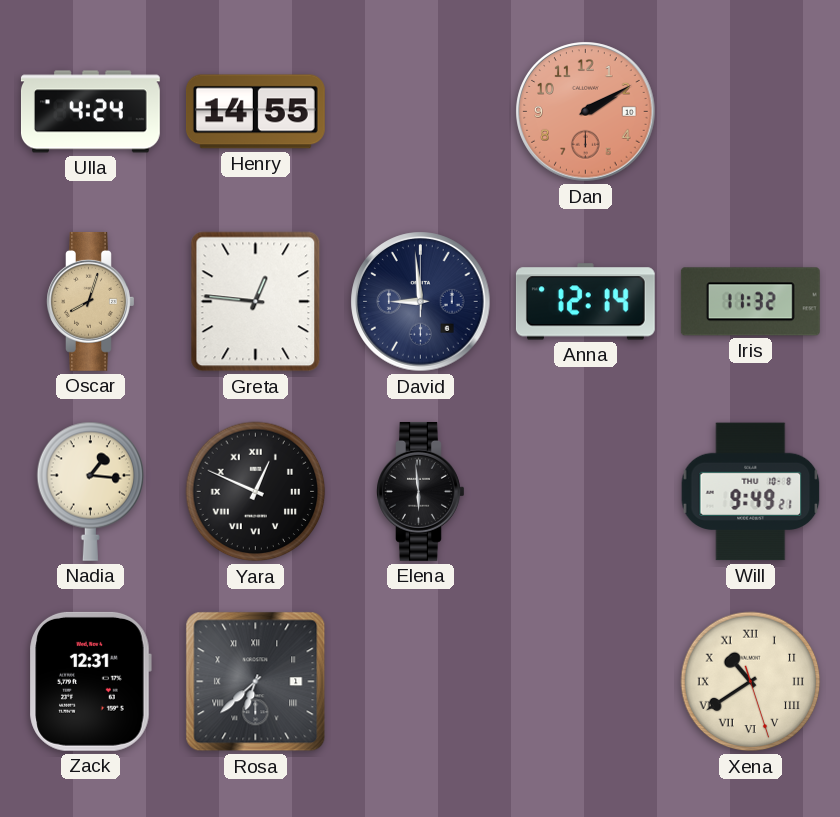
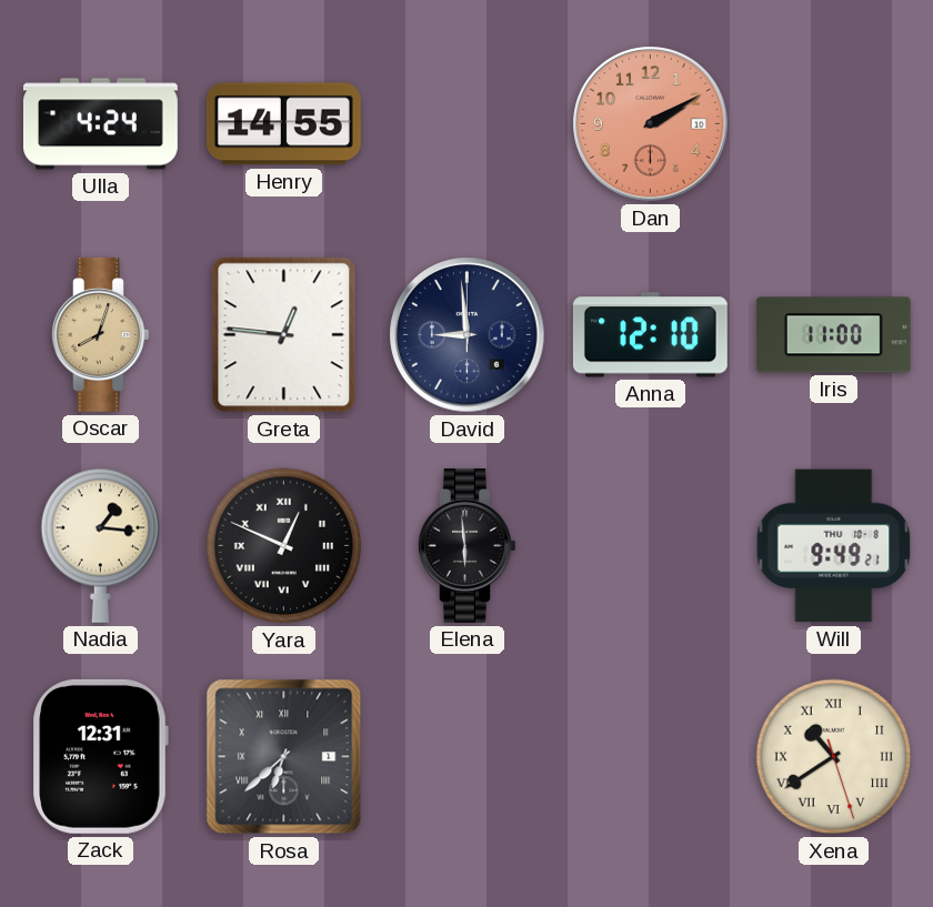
Anna: 12:14 -> 12:10
Iris: 11:32 -> 11:00
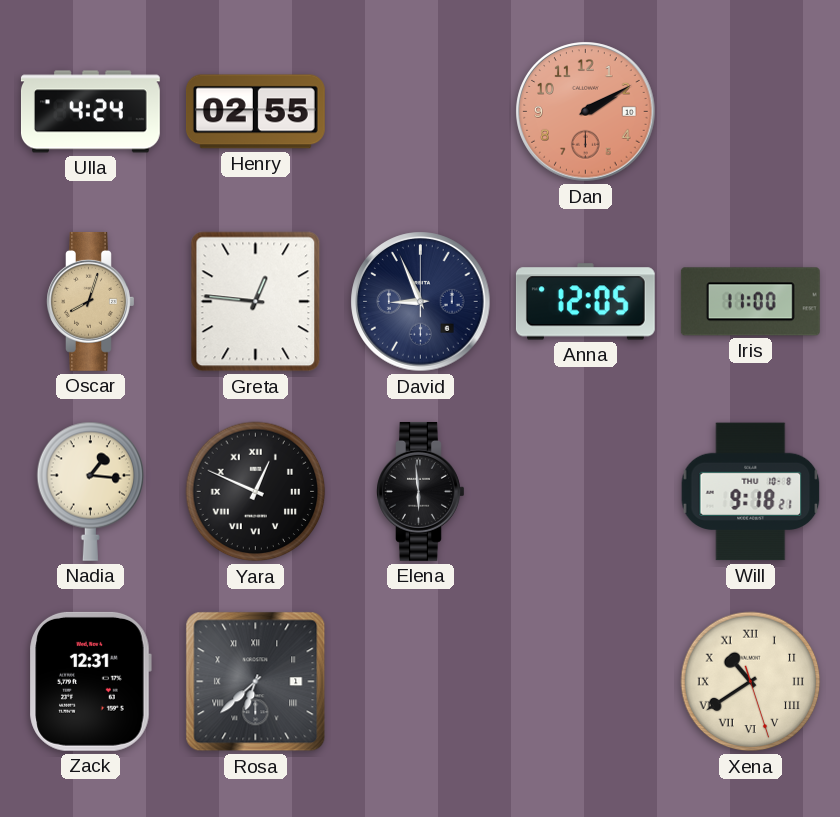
Henry: 14:55 -> 02:55
David: 8:59 -> 8:56
Anna: 12:10 -> 12:05
Will: 9:49 -> 9:18
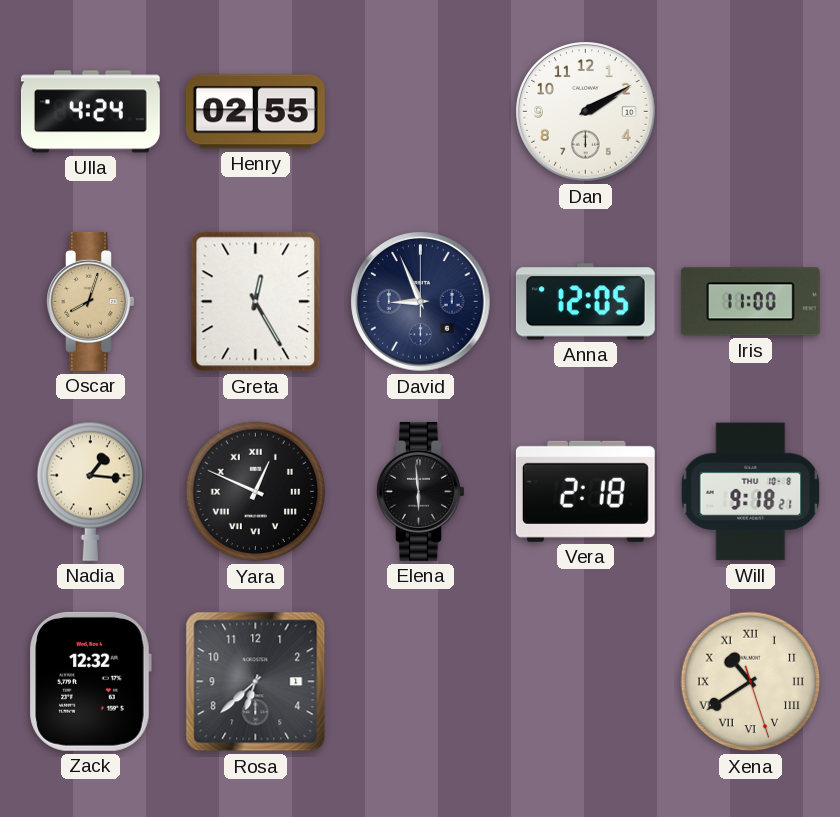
Dan dial: salmon -> white
Greta: 12:46 -> 12:25
Vera: none -> 2:18
Zack: 12:31 -> 12:32
Rosa numerals: Roman -> Arabic
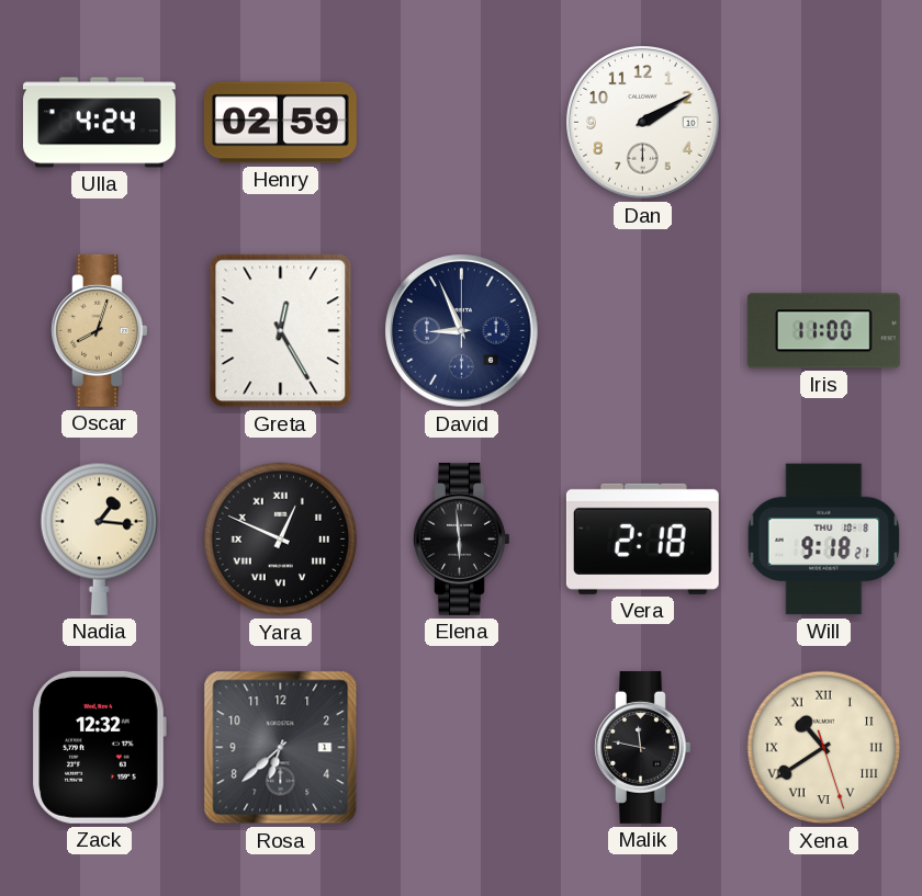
Henry: 02:55 -> 02:59
Anna: 12:05 -> none
Malik: none -> 11:47
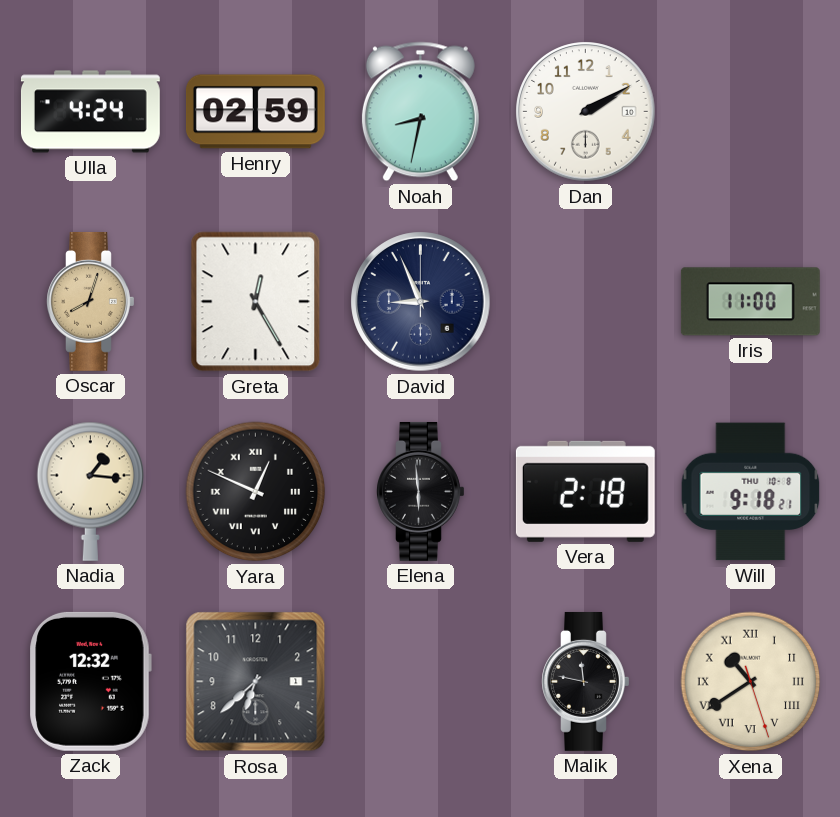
Noah: none -> 8:32
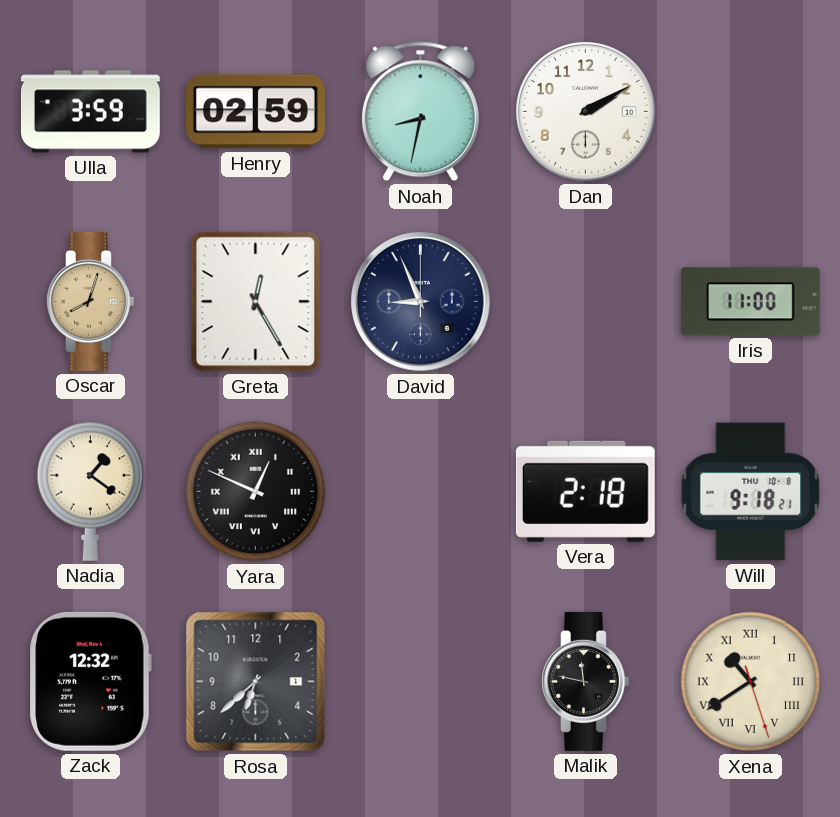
Ulla: 4:24 -> 3:59
Nadia: 1:16 -> 1:21
Elena: 5:59 -> none
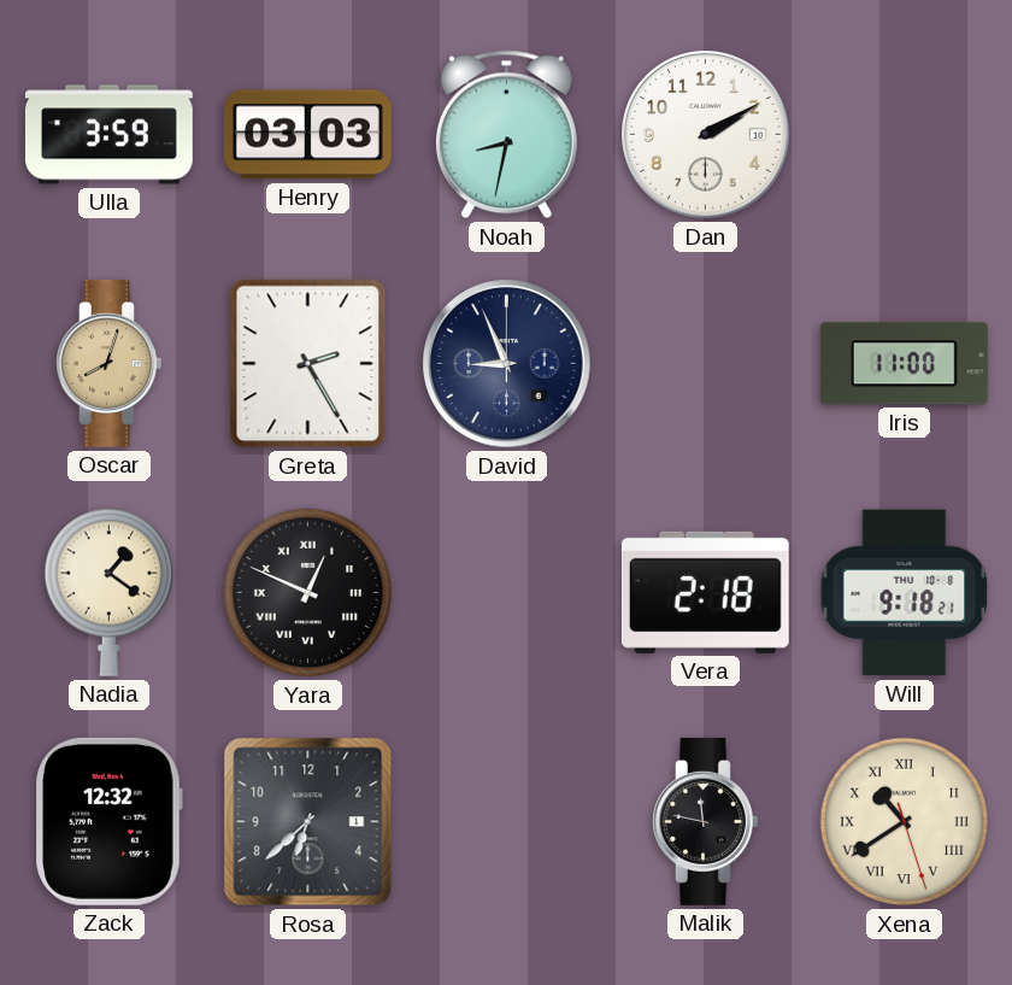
Henry: 02:59 -> 03:03
Greta: 12:25 -> 2:25
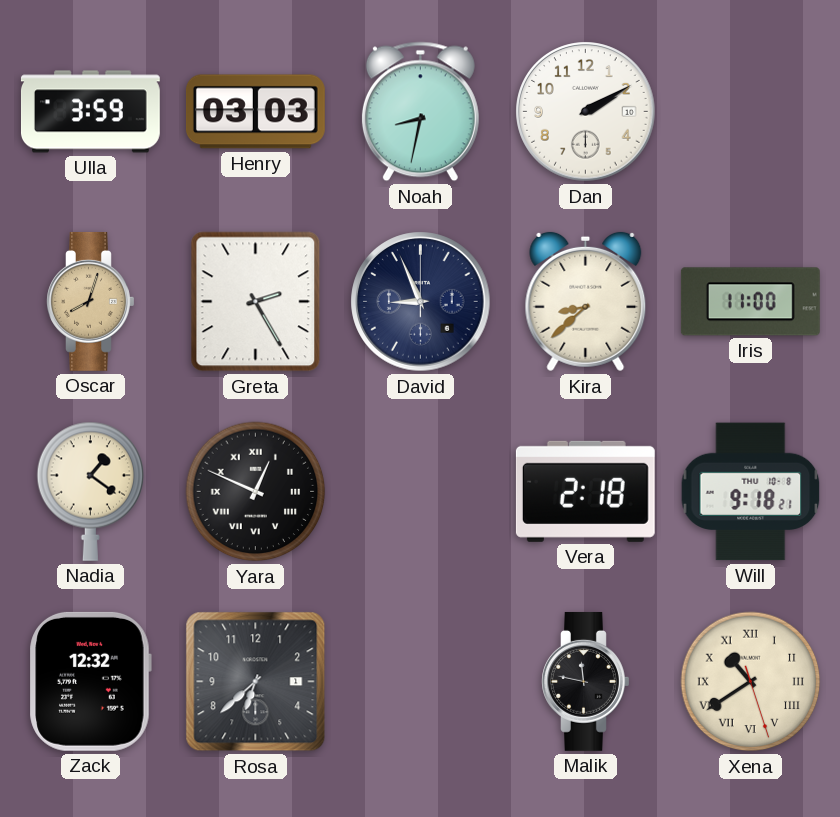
Kira: none -> 8:38
